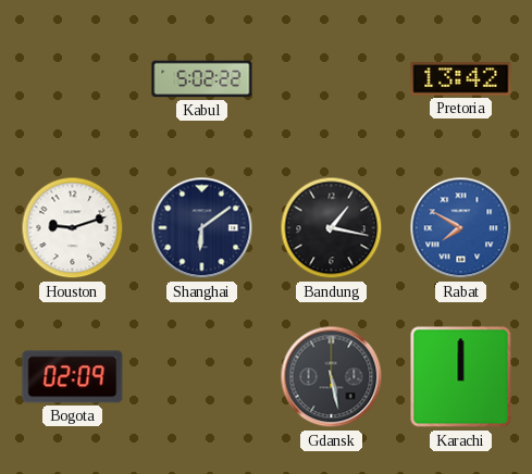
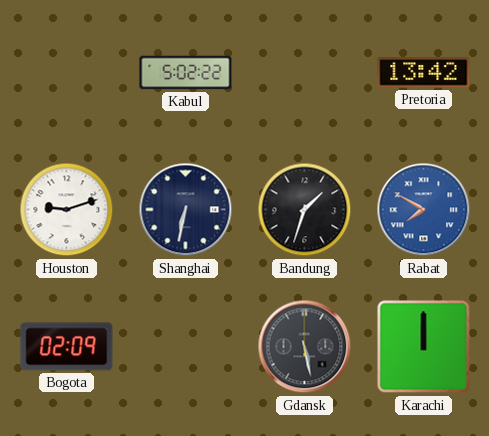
Shanghai: 6:09 -> 6:32
Bandung: 1:17 -> 1:33
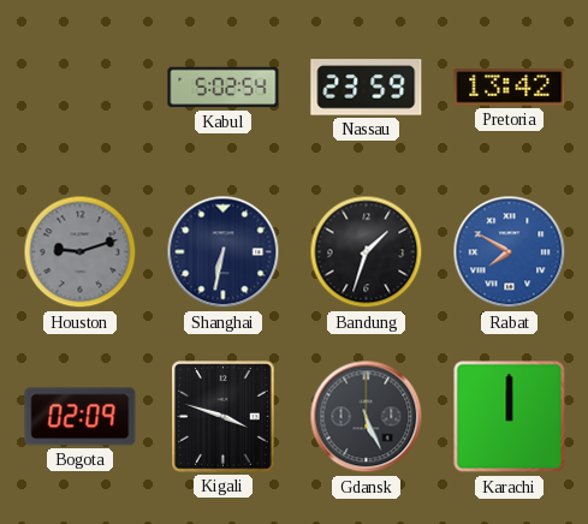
Kabul: 5:02:22 -> 5:02:54
Nassau: none -> 23:59
Houston dial: white -> grey
Kigali: none -> 3:48
Gdansk: 5:28 -> 5:26
